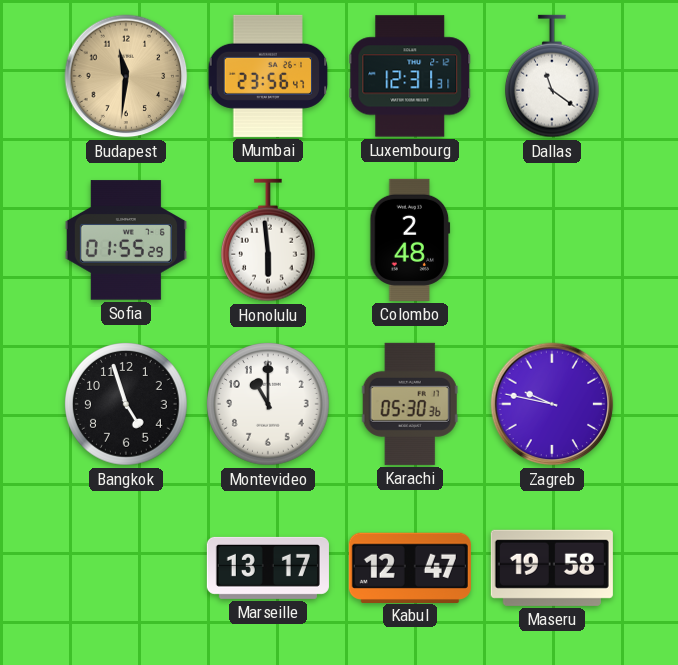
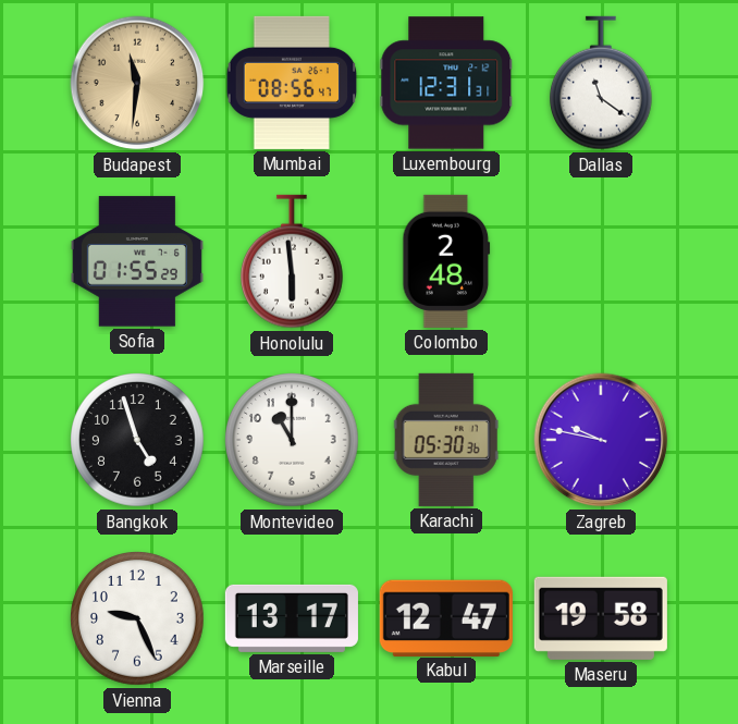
Mumbai: 23:56 -> 08:56
Vienna: none -> 9:26
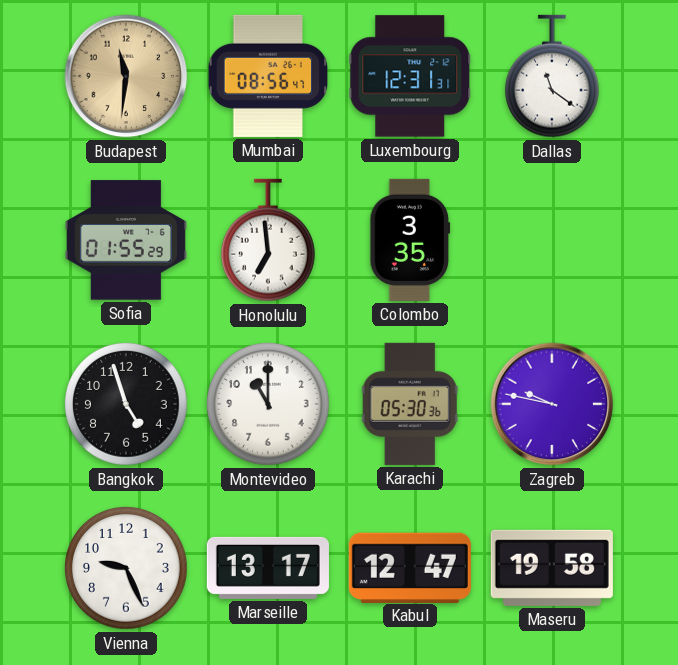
Honolulu: 5:59 -> 6:59
Colombo: 2:48 -> 3:35
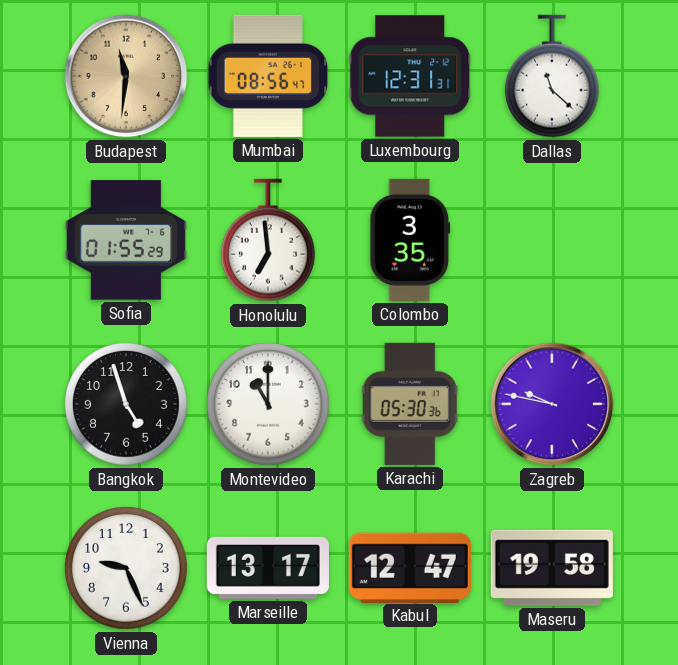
Dallas: 11:21 -> 11:22
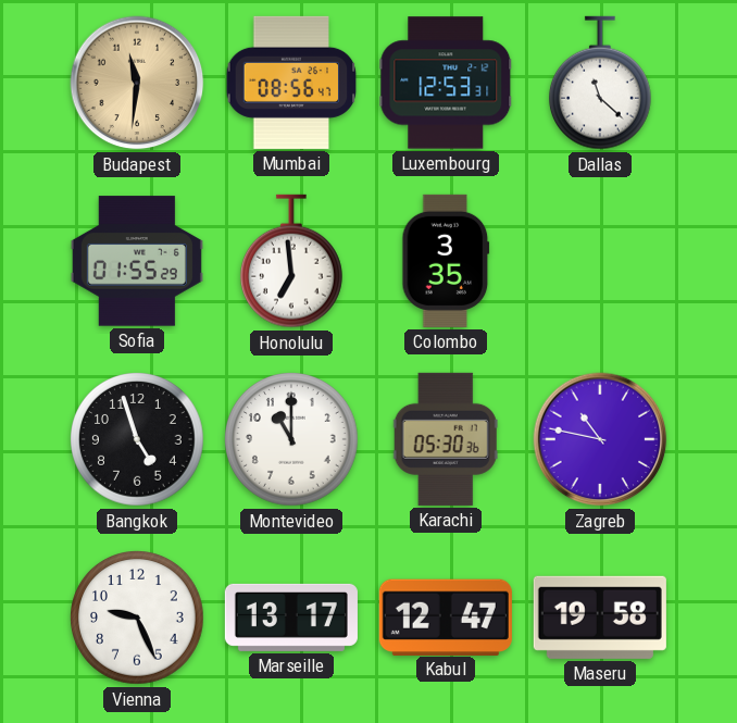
Luxembourg: 12:31 -> 12:53
Zagreb: 9:47 -> 10:47
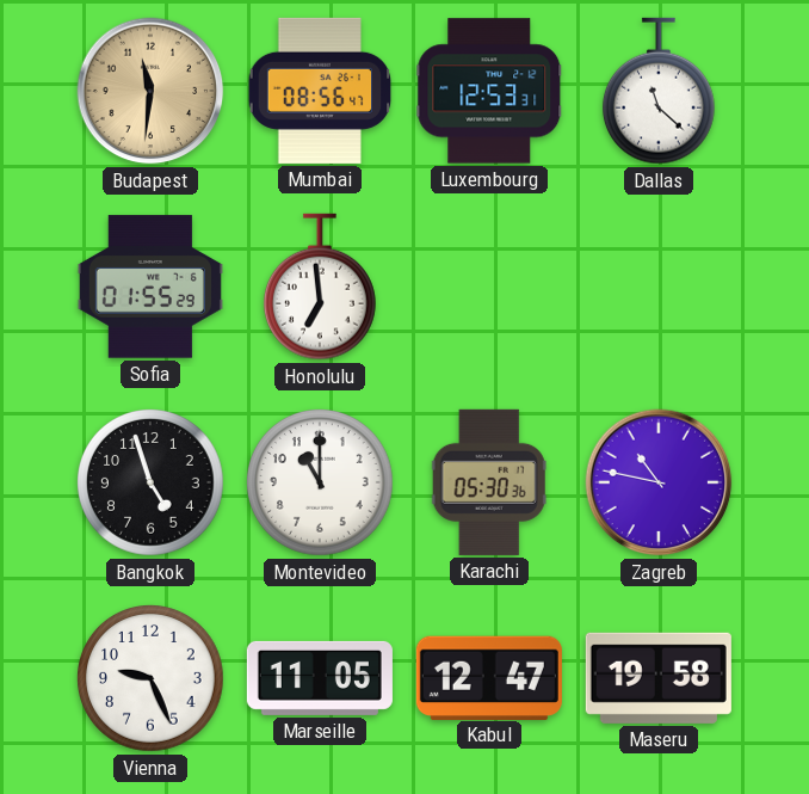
Colombo: 3:35 -> none
Marseille: 13:17 -> 11:05
